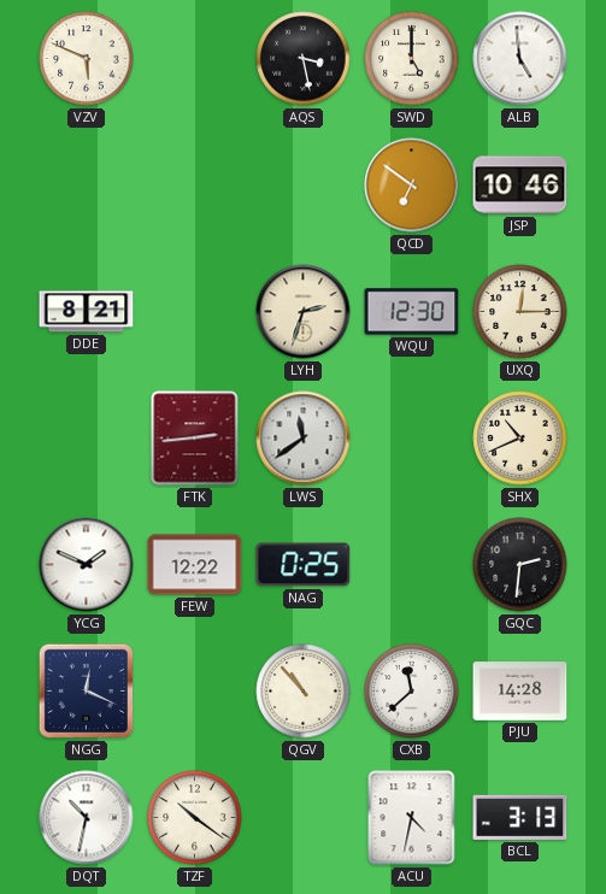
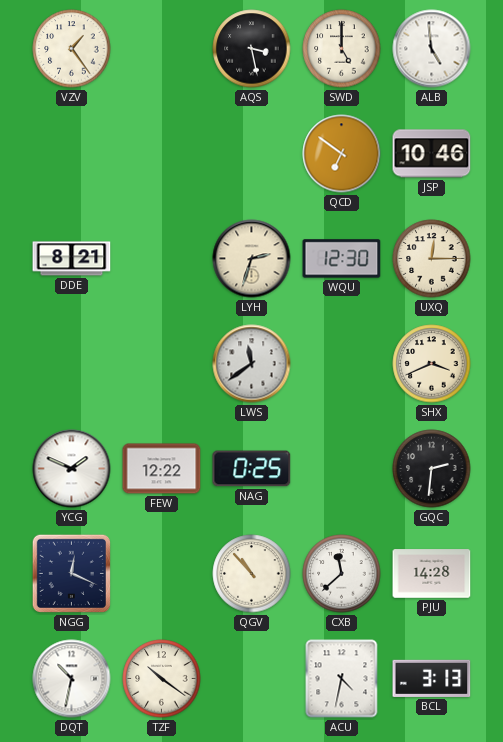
VZV: 5:49 -> 1:24
FTK: 2:44 -> none
SHX: 10:41 -> 3:41
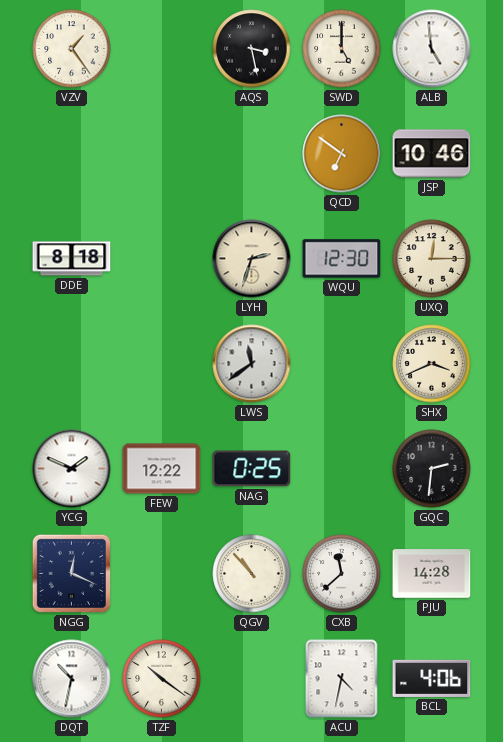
DDE: 8:21 -> 8:18
BCL: 3:13 -> 4:06
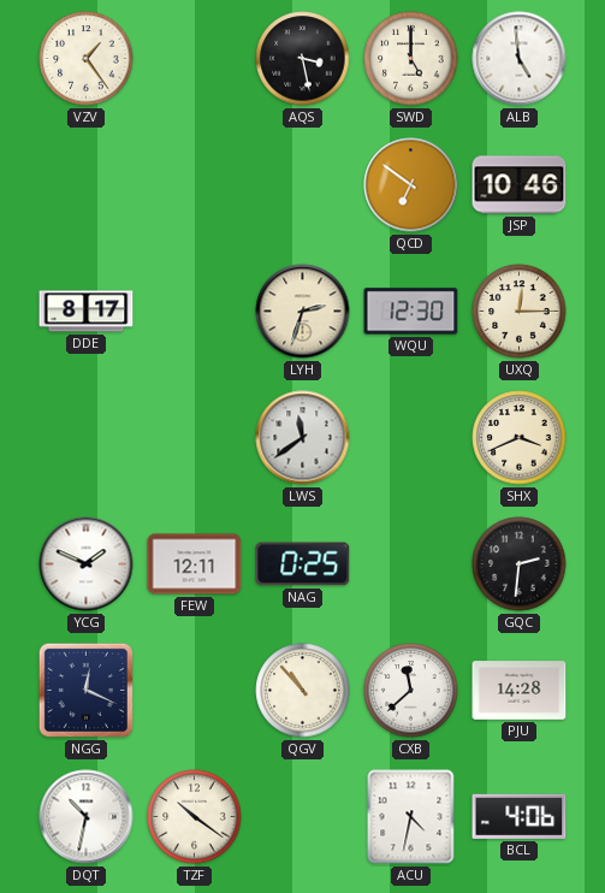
DDE: 8:18 -> 8:17
FEW: 12:22 -> 12:11
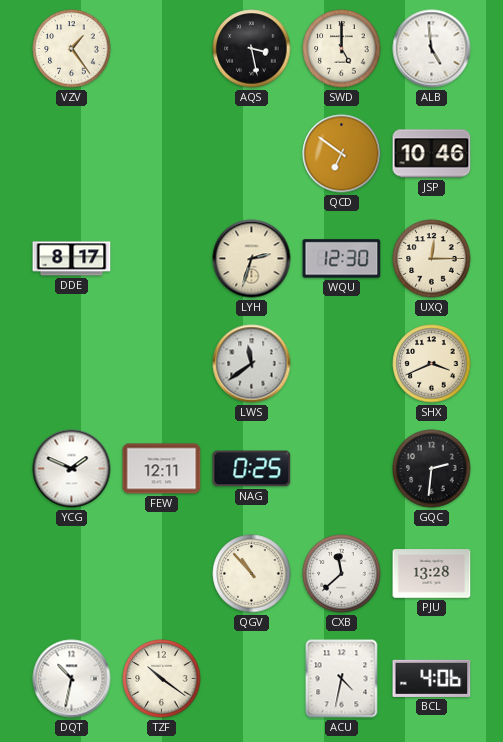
NGG: 12:19 -> none
PJU: 14:28 -> 13:28
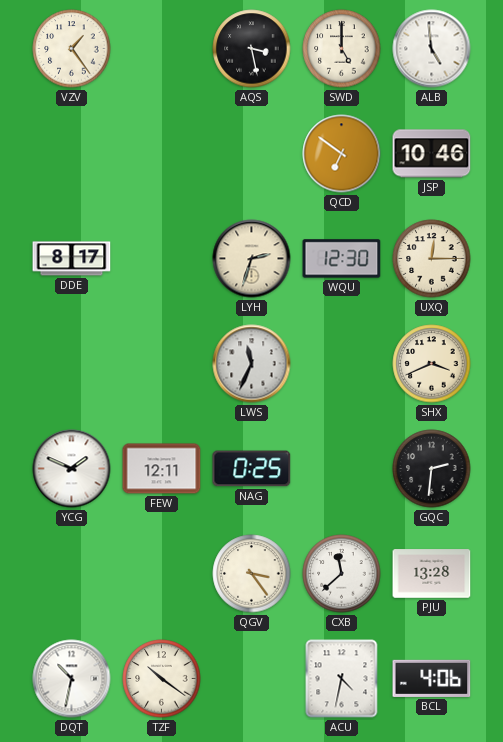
LWS: 11:39 -> 11:34
QGV: 10:53 -> 3:24
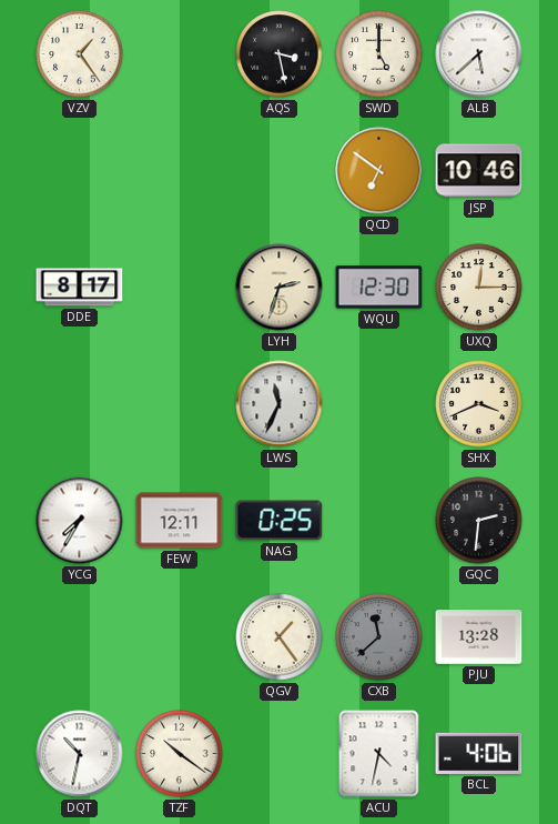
ALB: 4:59 -> 5:38
YCG: 1:49 -> 7:35
QGV: 3:24 -> 1:24
CXB dial: white -> grey
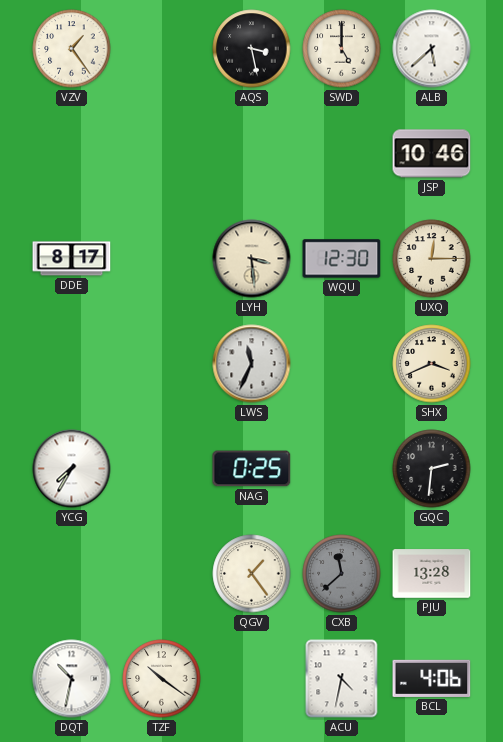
QCD: 6:51 -> none
LYH: 2:33 -> 3:29
FEW: 12:11 -> none
